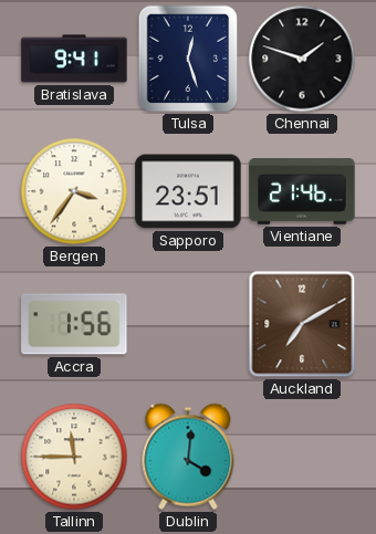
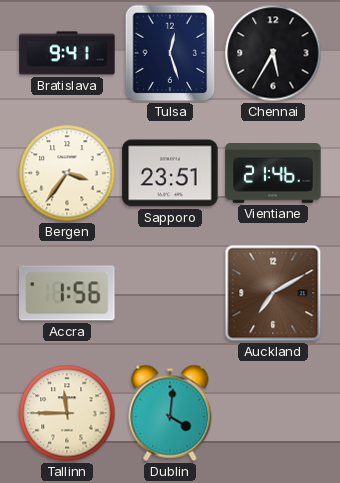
Chennai: 1:48 -> 5:35
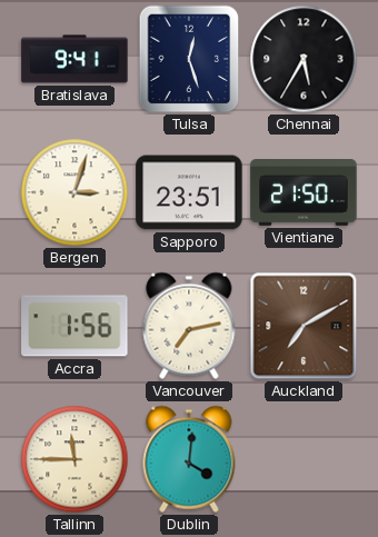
Bergen: 3:36 -> 3:03
Vientiane: 21:46 -> 21:50
Vancouver: none -> 7:13
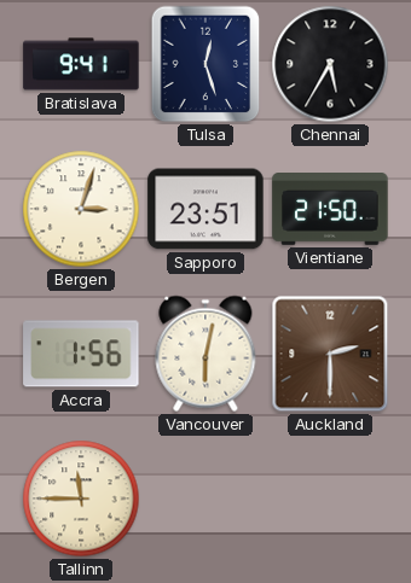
Vancouver: 7:13 -> 6:02
Auckland: 7:10 -> 2:30
Dublin: 4:01 -> none
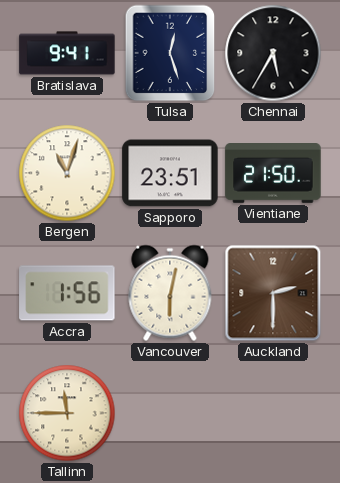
Bergen: 3:03 -> 11:03
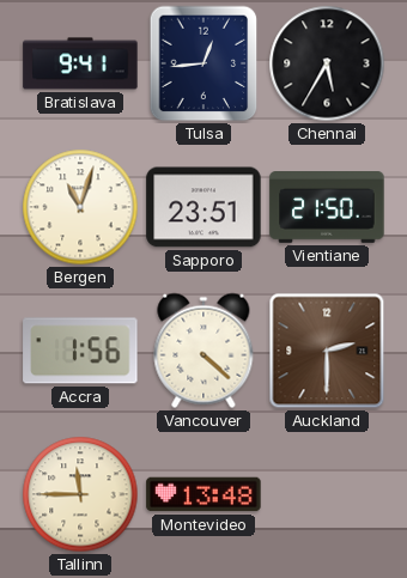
Tulsa: 12:27 -> 12:44
Vancouver: 6:02 -> 4:22
Montevideo: none -> 13:48
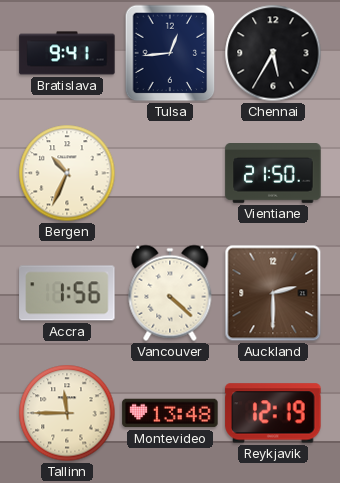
Bergen: 11:03 -> 10:34
Sapporo: 23:51 -> none
Reykjavik: none -> 12:19
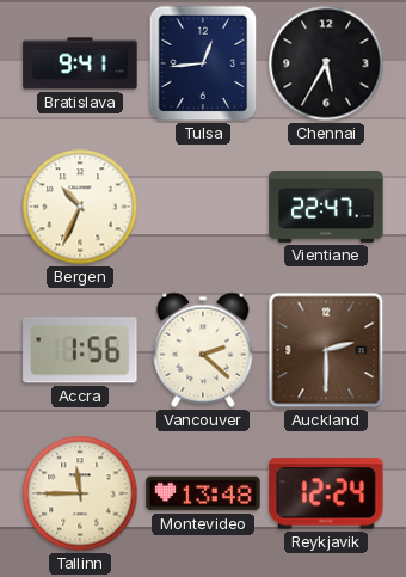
Vientiane: 21:50 -> 22:47
Vancouver: 4:22 -> 2:22
Reykjavik: 12:19 -> 12:24
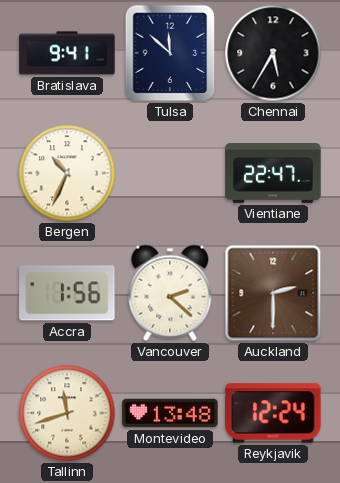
Tulsa: 12:44 -> 11:52
Tallinn: 11:45 -> 11:42
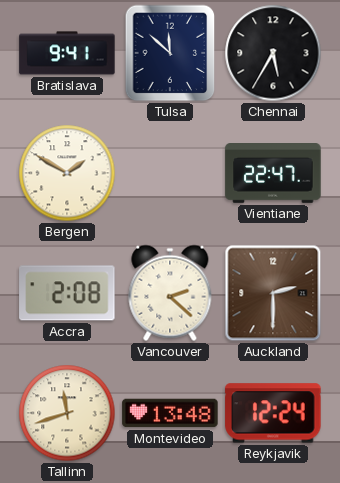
Bergen: 10:34 -> 1:50
Accra: 1:56 -> 2:08
